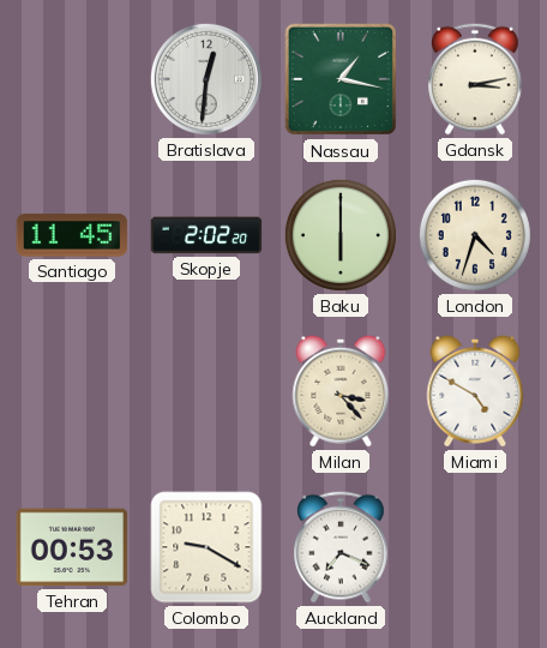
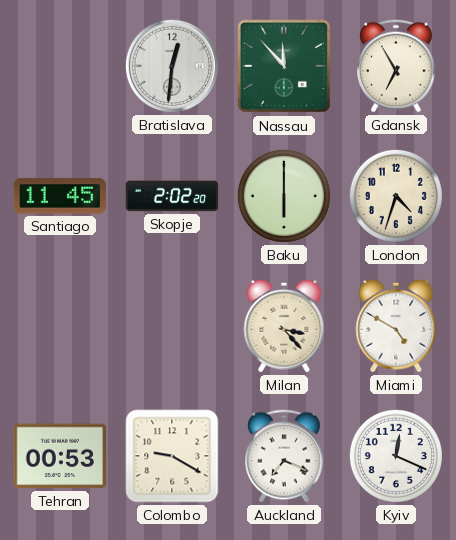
Nassau: 1:17 -> 11:53
Gdansk: 3:13 -> 6:55
Kyiv: none -> 12:19
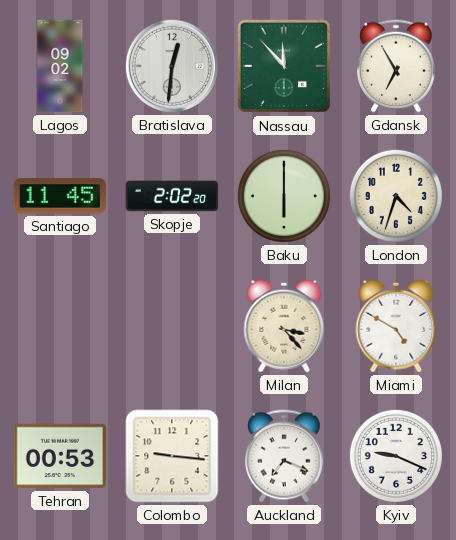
Lagos: none -> 09:02
Colombo: 9:20 -> 9:16
Kyiv: 12:19 -> 9:19
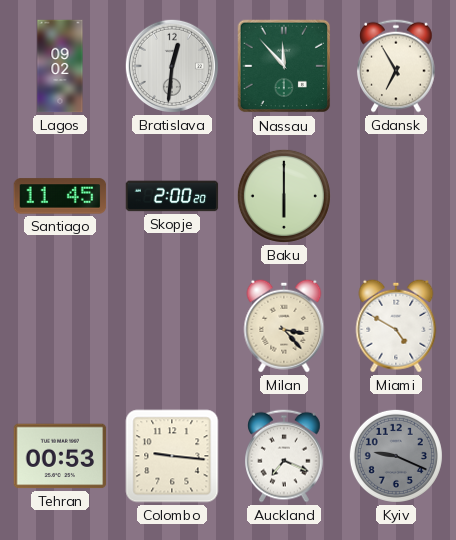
Skopje: 2:02 -> 2:00
London: 4:33 -> none
Kyiv dial: white -> grey
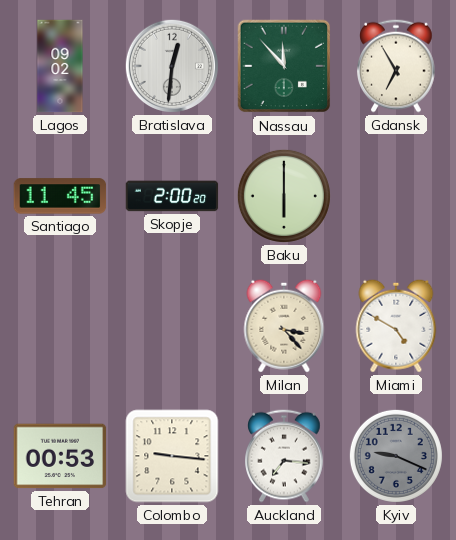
Auckland: 7:19 -> 7:16
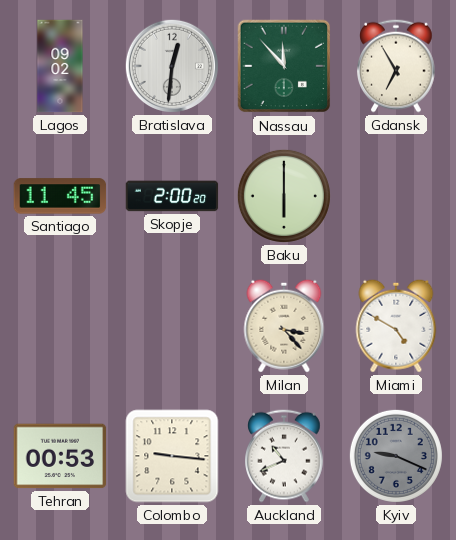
Auckland: 7:16 -> 10:41
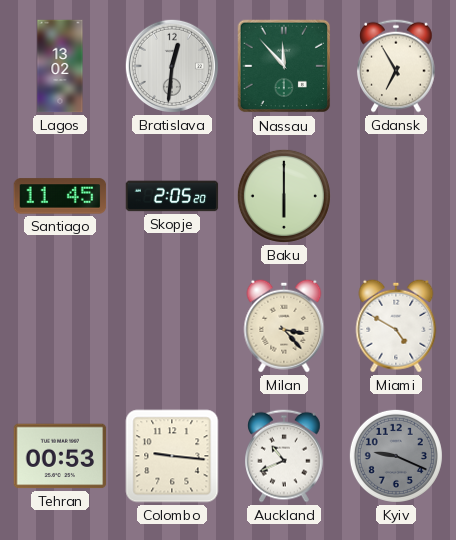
Lagos: 09:02 -> 13:02
Skopje: 2:00 -> 2:05
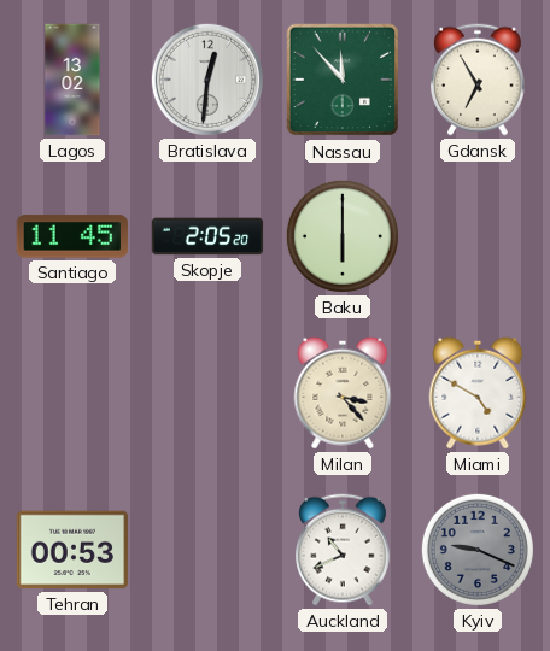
Colombo: 9:16 -> none
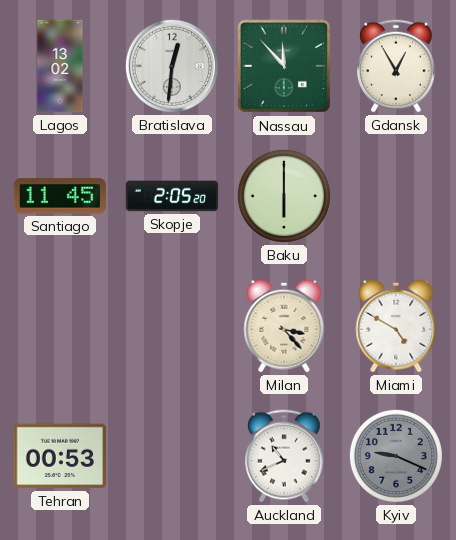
Gdansk: 6:55 -> 12:55
